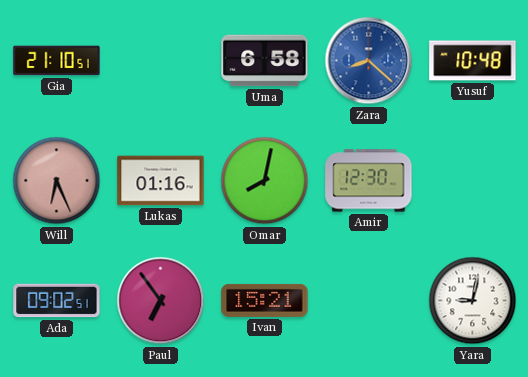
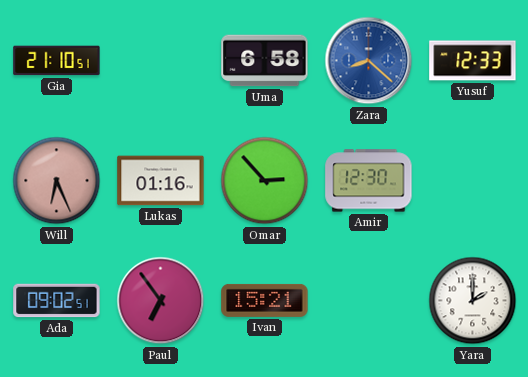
Yusuf: 10:48 -> 12:33
Omar: 8:02 -> 2:53
Yara: 9:02 -> 2:00
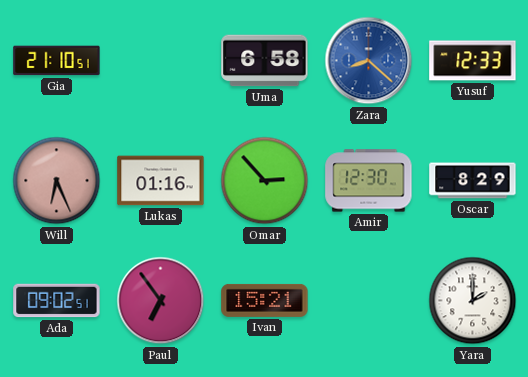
Oscar: none -> 8:29
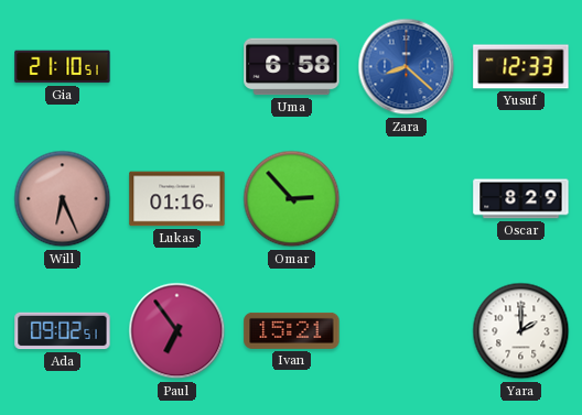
Amir: 12:30 -> none
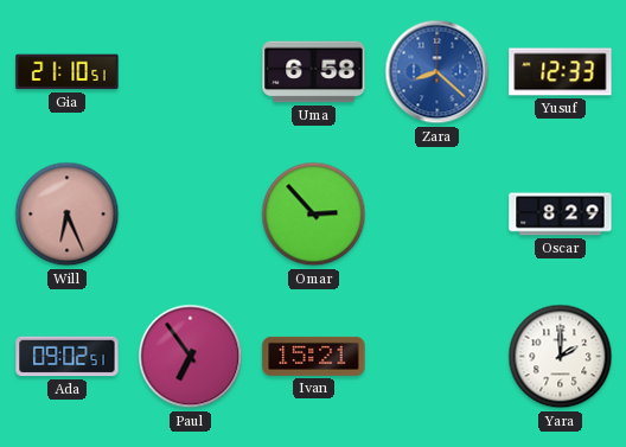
Lukas: 01:16 -> none
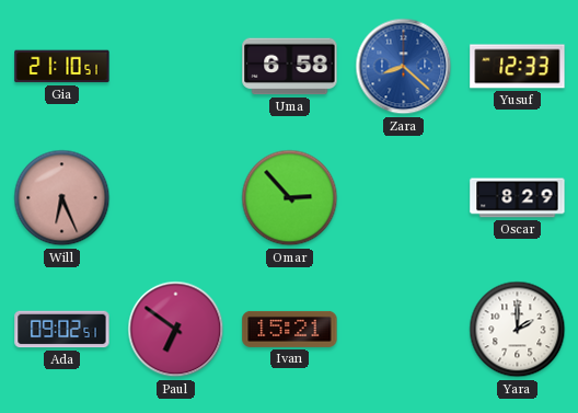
Paul: 6:54 -> 6:51
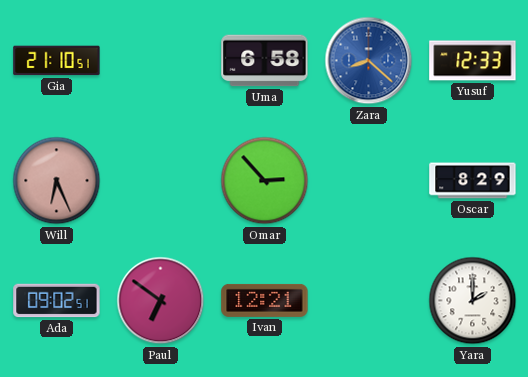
Ivan: 15:21 -> 12:21
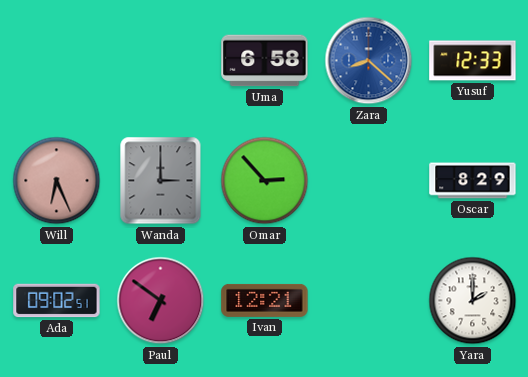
Gia: 21:10 -> none
Wanda: none -> 3:00
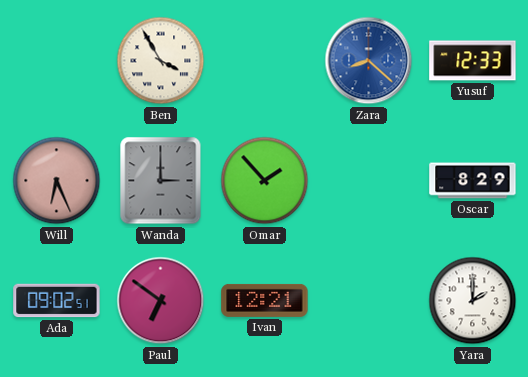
Ben: none -> 3:55
Uma: 6:58 -> none
Omar: 2:53 -> 1:53
